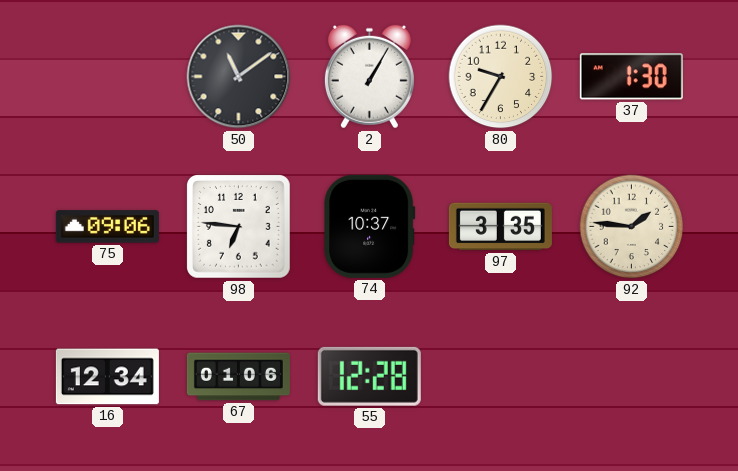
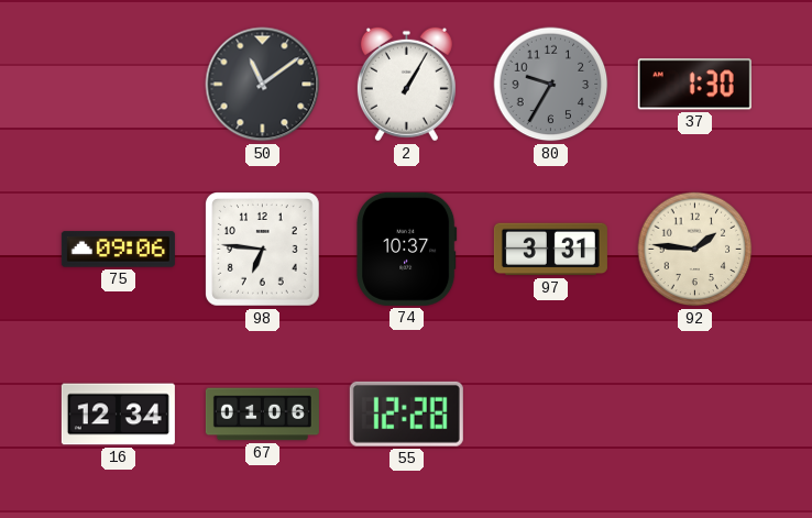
80 dial: cream -> grey
97: 3:35 -> 3:31
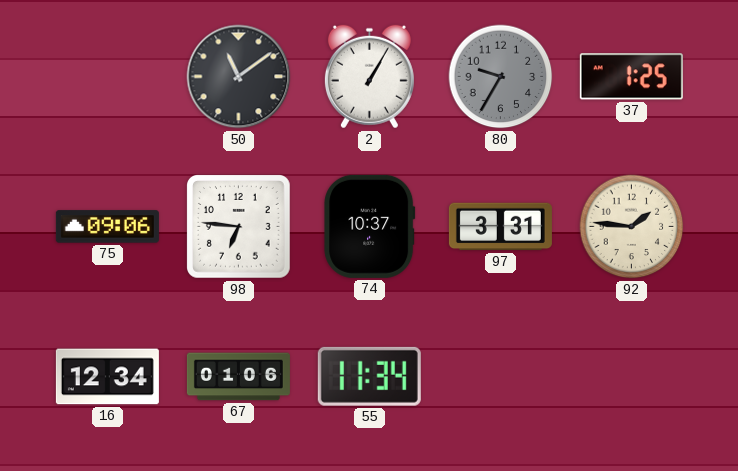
37: 1:30 -> 1:25
55: 12:28 -> 11:34
